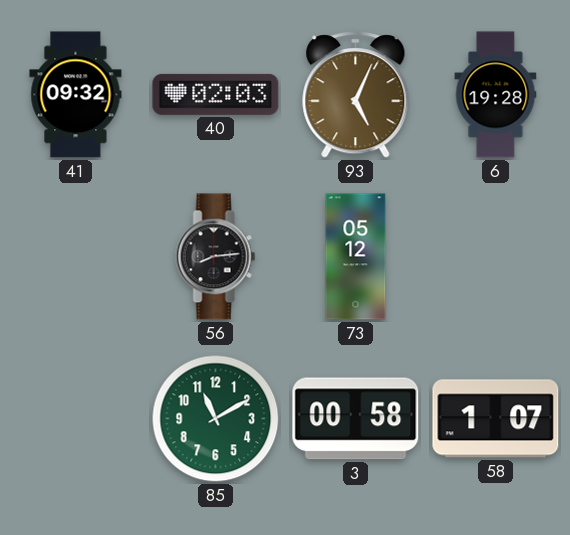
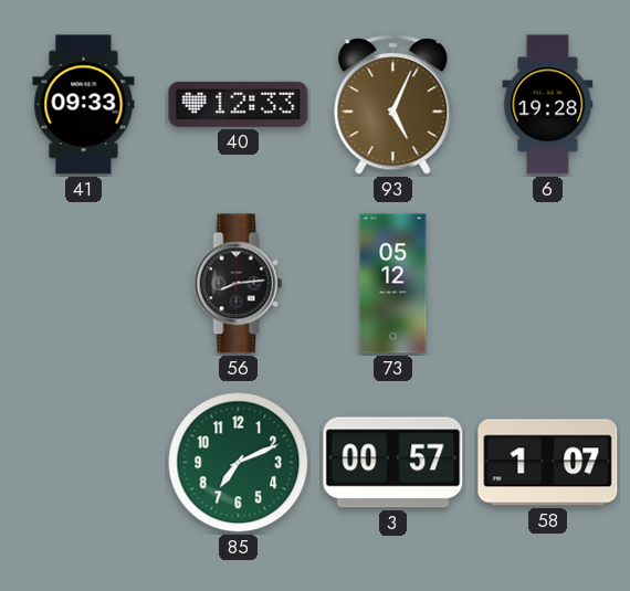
41: 09:32 -> 09:33
40: 02:03 -> 12:33
85: 11:10 -> 7:11
3: 00:58 -> 00:57
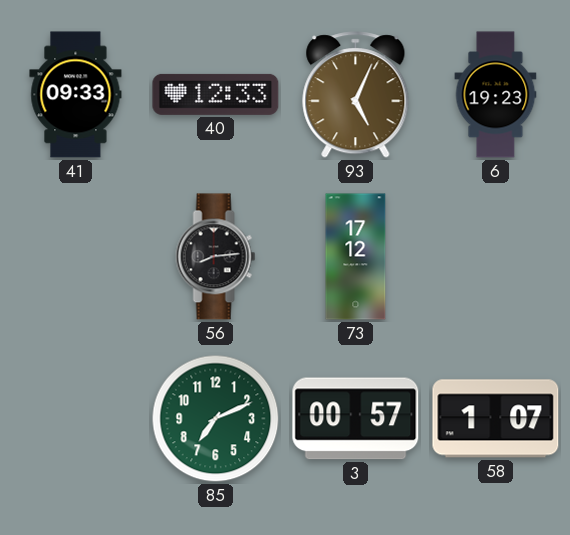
6: 19:28 -> 19:23
73: 05:12 -> 17:12
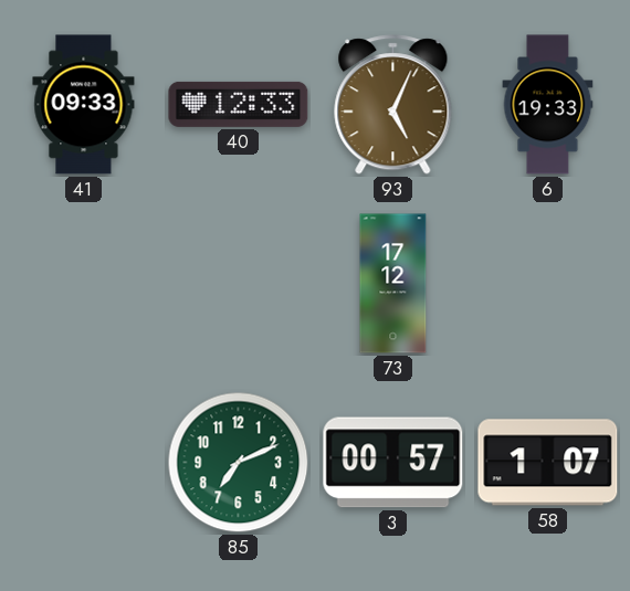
6: 19:23 -> 19:33
56: 8:14 -> none
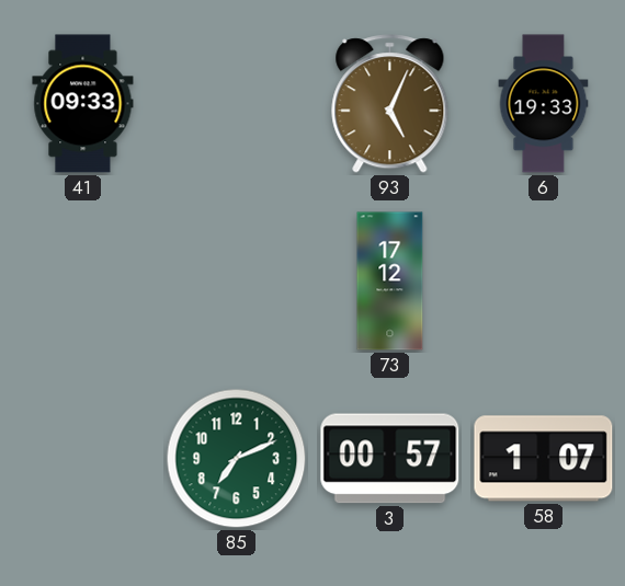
40: 12:33 -> none
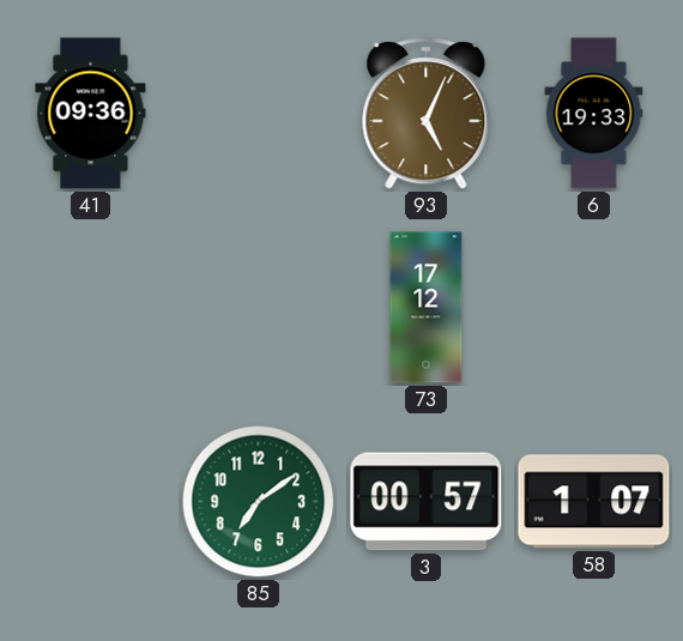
41: 09:33 -> 09:36
85: 7:11 -> 7:09
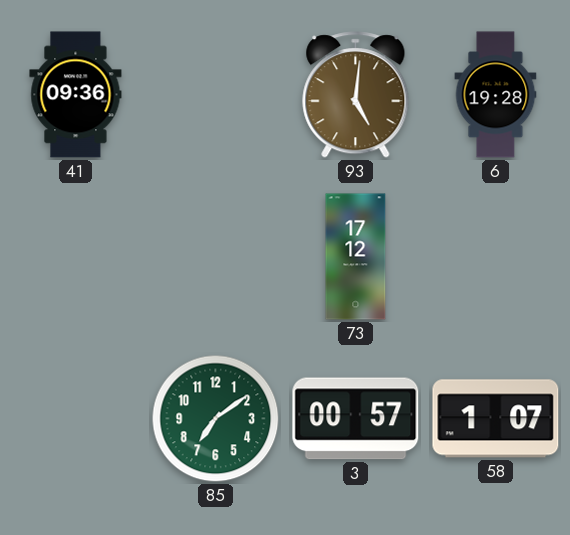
93: 5:04 -> 5:01
6: 19:33 -> 19:28
